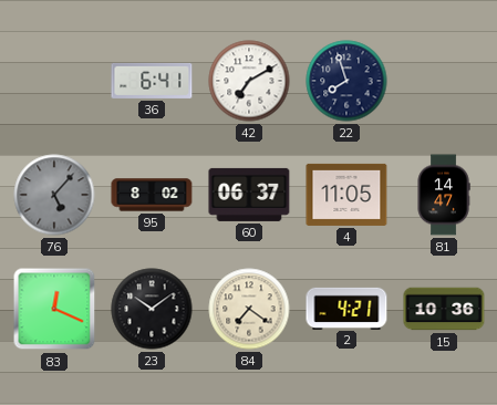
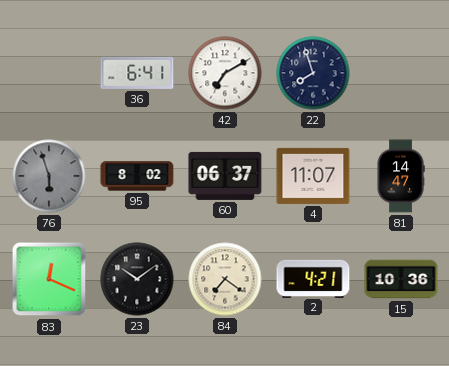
76: 5:07 -> 5:57
4: 11:05 -> 11:07
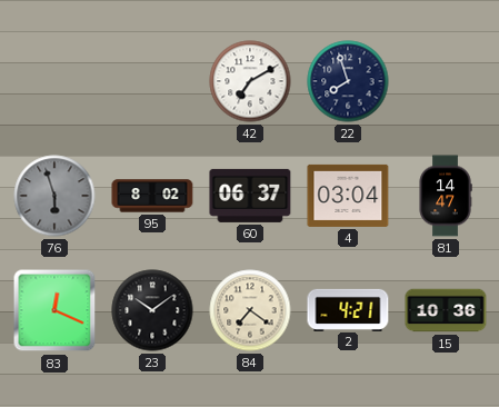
36: 6:41 -> none
4: 11:07 -> 03:04
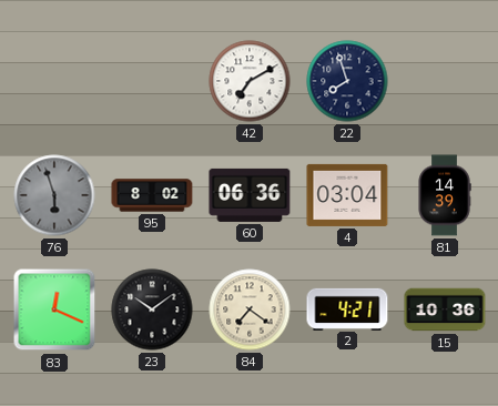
60: 06:37 -> 06:36
81: 14:47 -> 14:39
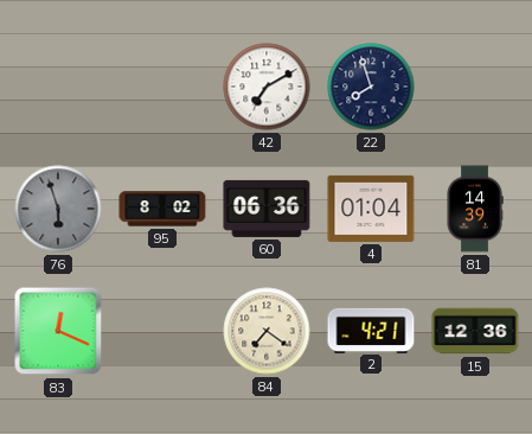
4: 03:04 -> 01:04
23: 10:09 -> none
15: 10:36 -> 12:36
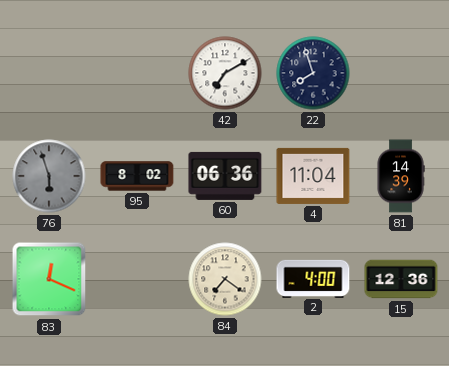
4: 01:04 -> 11:04
2: 4:21 -> 4:00
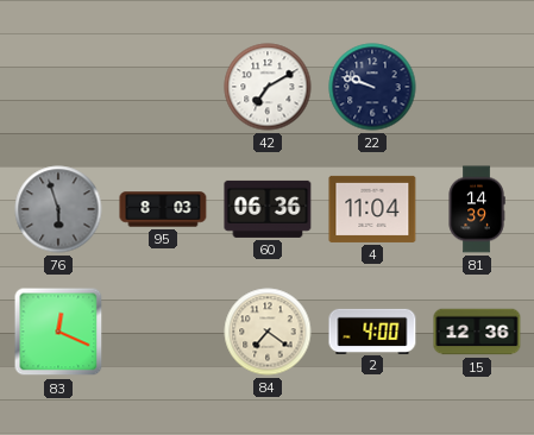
22: 7:57 -> 9:48
95: 8:02 -> 8:03
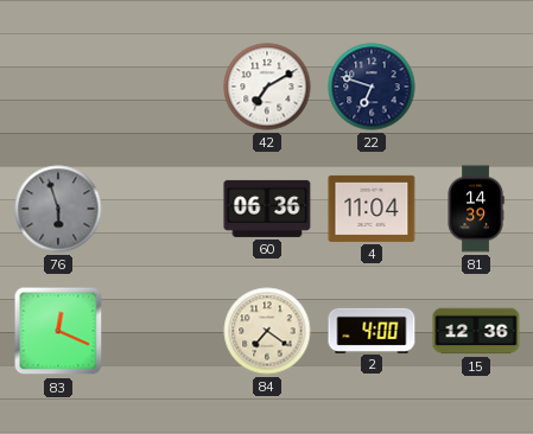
22: 9:48 -> 6:48
95: 8:03 -> none
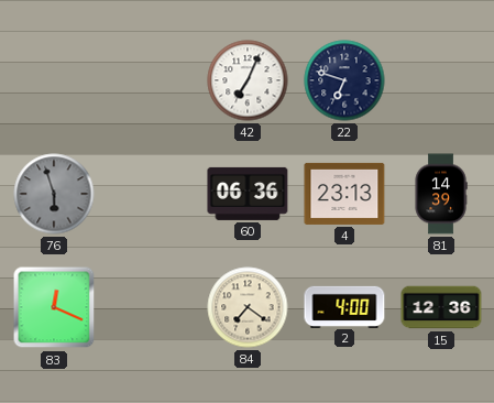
42: 7:10 -> 7:04
4: 11:04 -> 23:13
